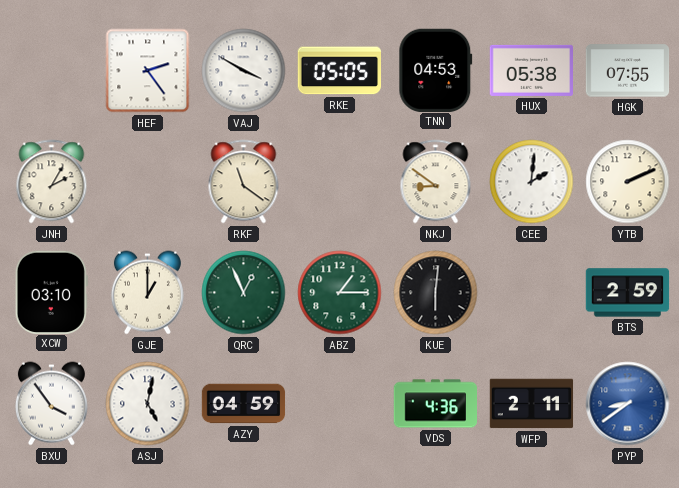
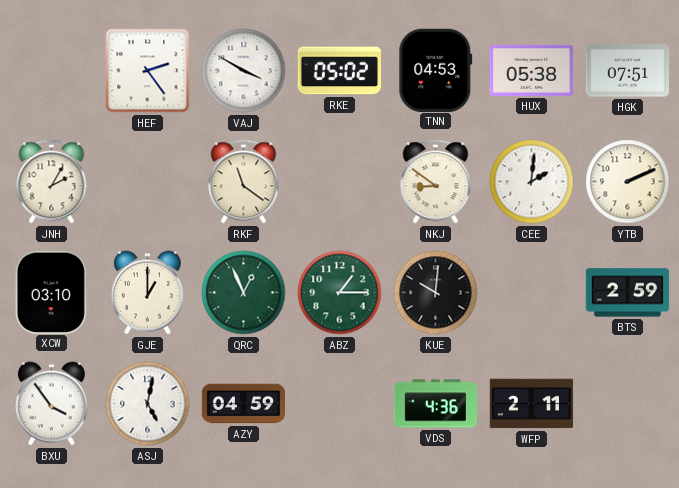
RKE: 05:05 -> 05:02
HGK: 07:55 -> 07:51
KUE: 6:01 -> 10:01
PYP: 8:39 -> none
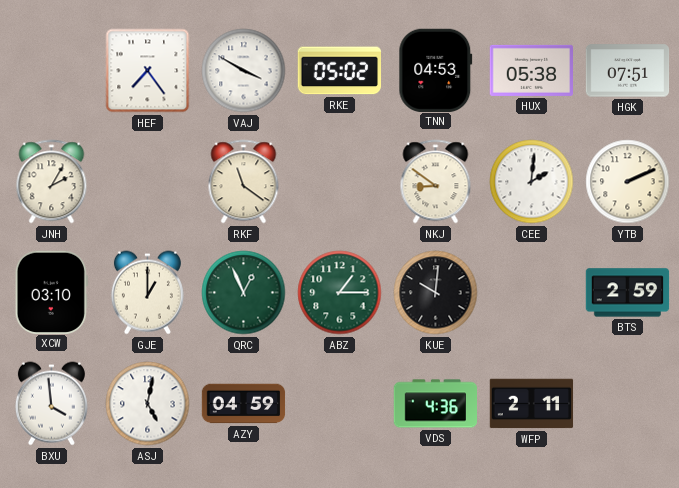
HEF: 2:24 -> 7:24
BXU: 3:54 -> 3:59
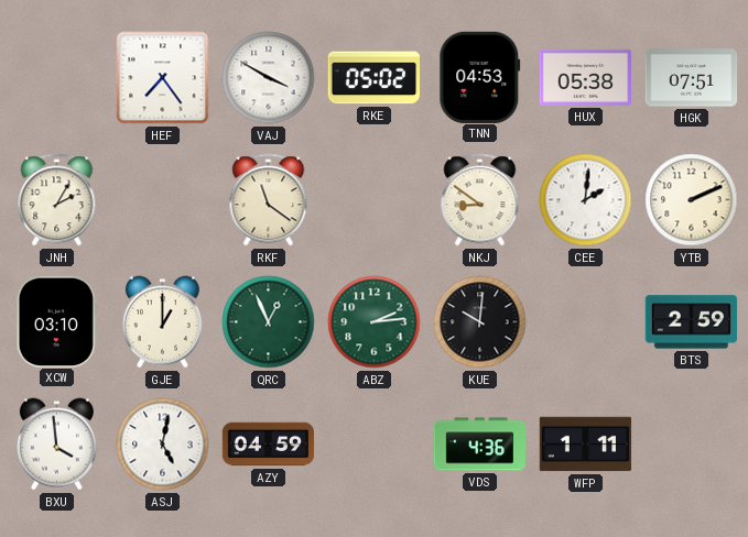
ABZ: 1:15 -> 2:14
WFP: 2:11 -> 1:11
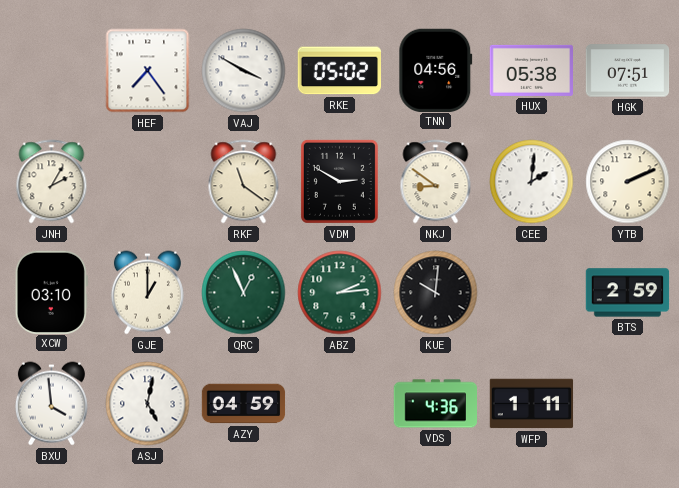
TNN: 04:53 -> 04:56
VDM: none -> 2:50
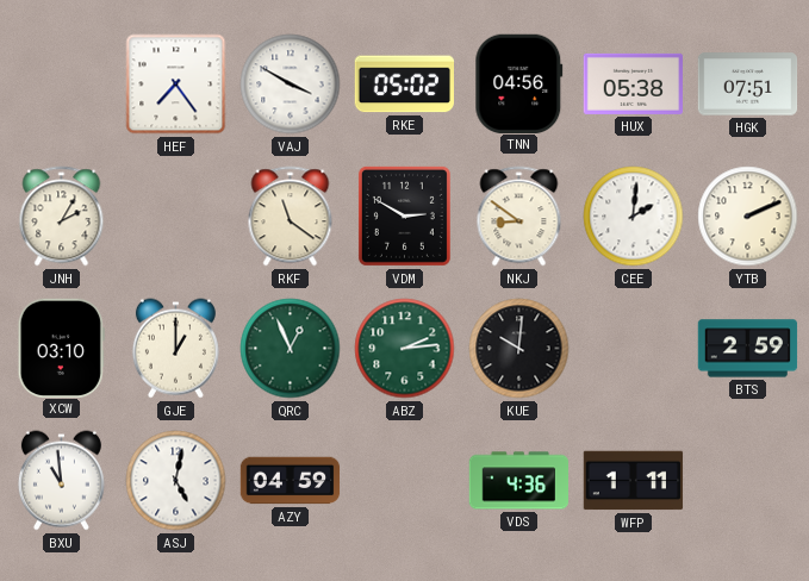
BXU: 3:59 -> 10:59
